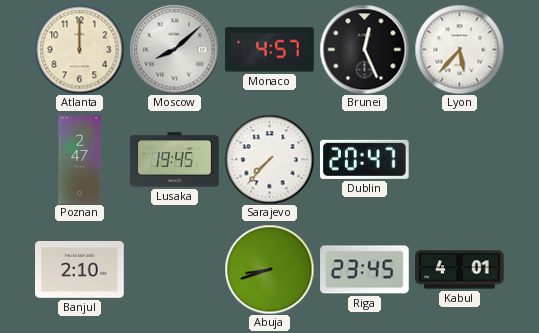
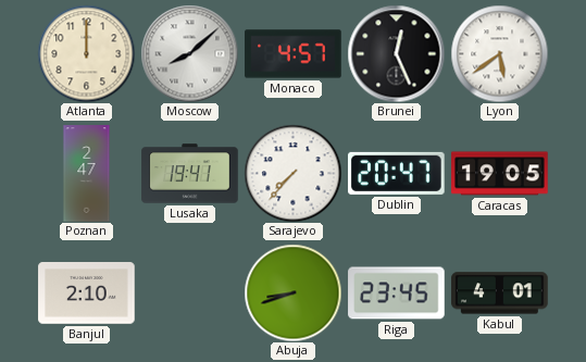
Lyon: 5:37 -> 5:39
Lusaka: 19:45 -> 19:41
Caracas: none -> 19:05
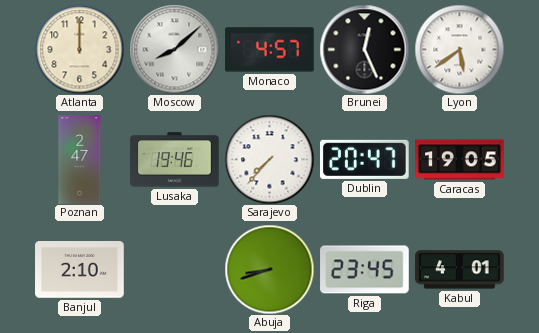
Lusaka: 19:41 -> 19:46
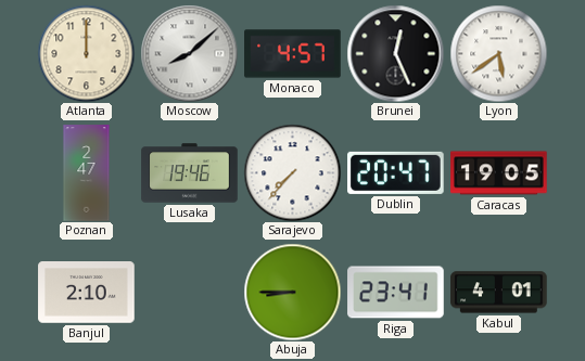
Abuja: 8:42 -> 8:45
Riga: 23:45 -> 23:41
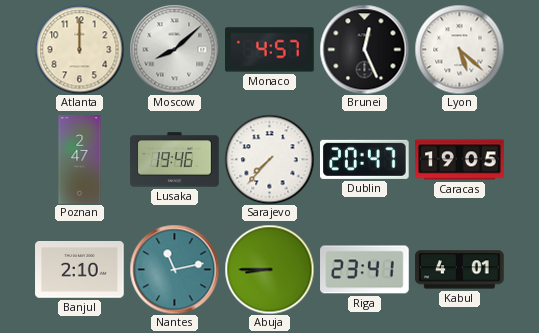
Lyon: 5:39 -> 5:22
Nantes: none -> 11:13
